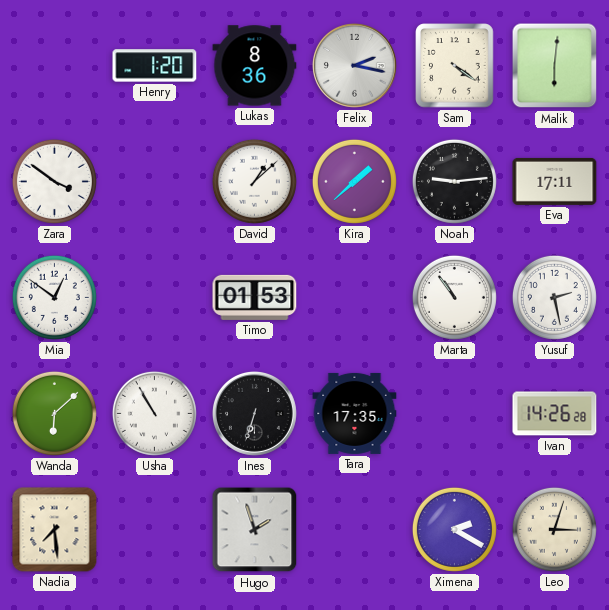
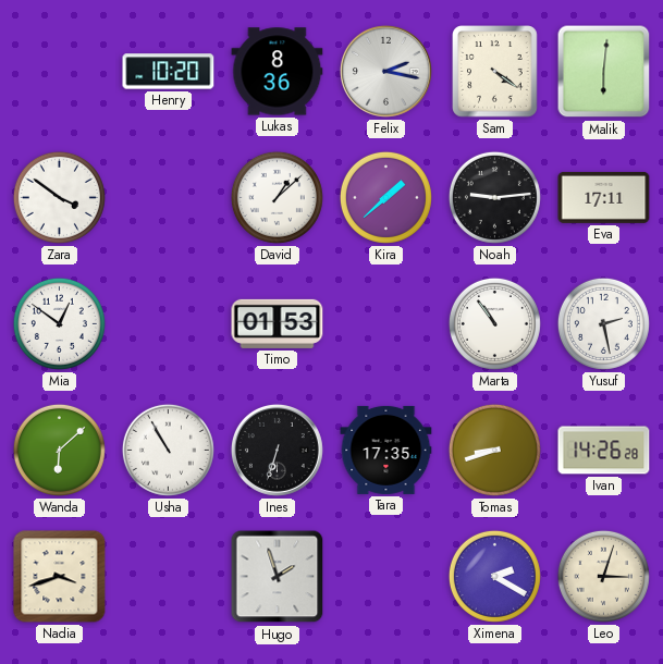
Henry: 1:20 -> 10:20
Tomas: none -> 8:42
Nadia: 7:29 -> 3:42
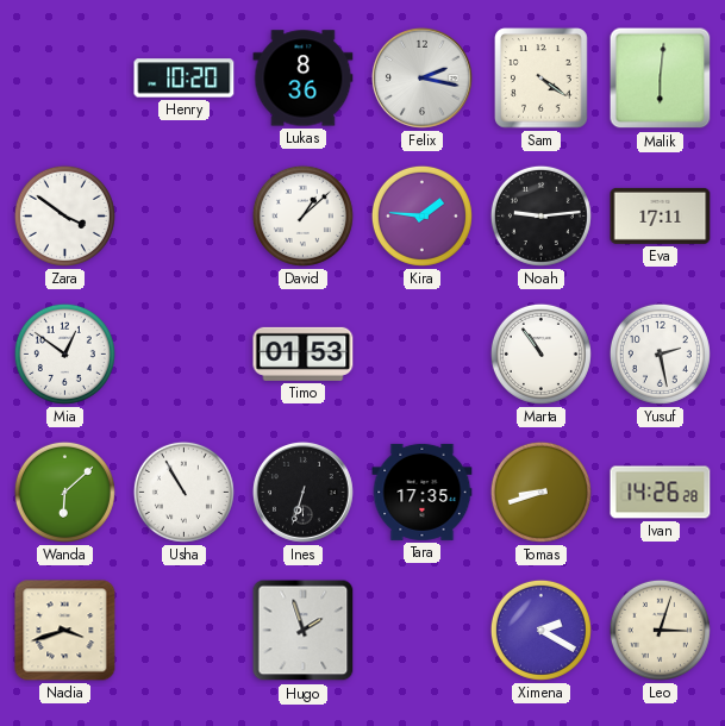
Kira: 1:38 -> 1:46
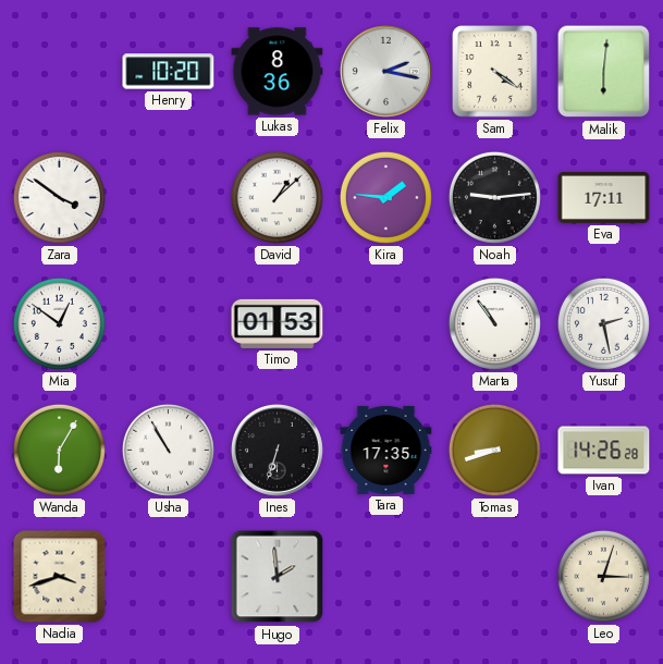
Wanda: 6:08 -> 6:05
Hugo: 1:57 -> 1:59
Ximena: 2:20 -> none
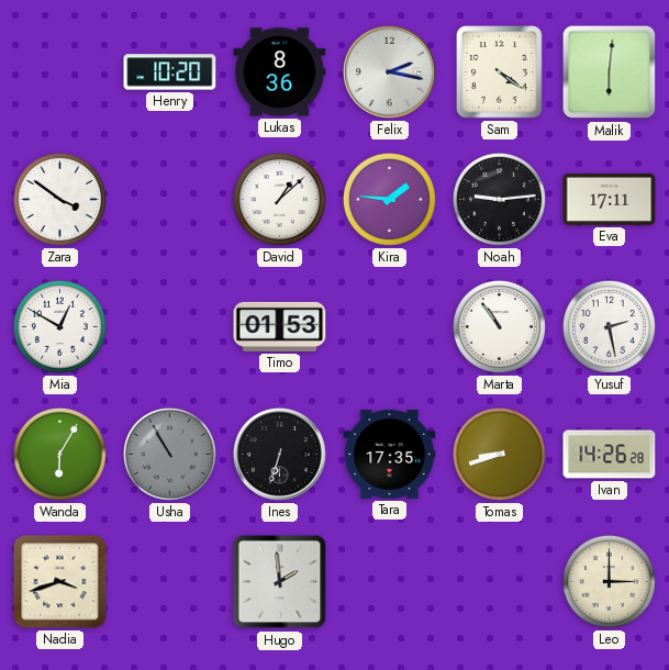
Mia: 12:51 -> 12:50
Usha dial: white -> grey
Leo: 3:03 -> 3:00
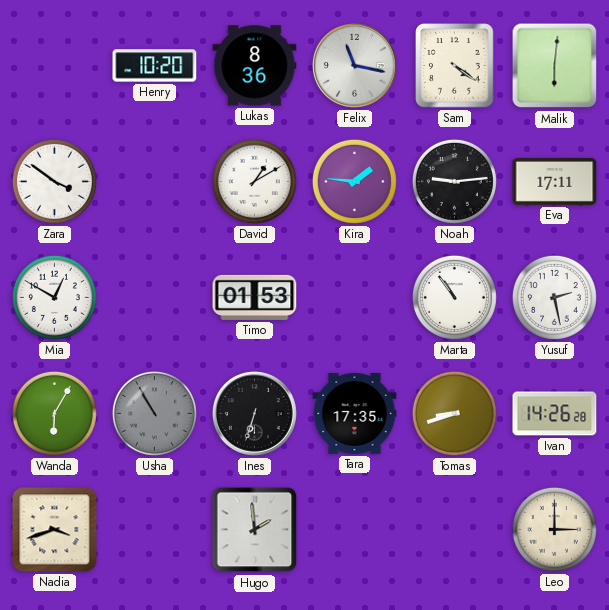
Felix: 2:17 -> 11:17
David: 1:08 -> 1:10
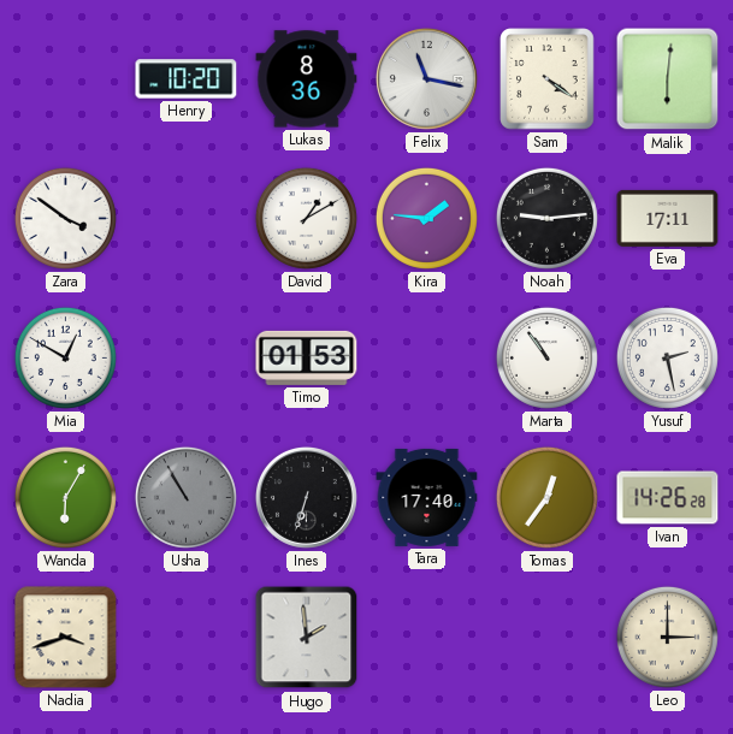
Tara: 17:35 -> 17:40
Tomas: 8:42 -> 12:36
